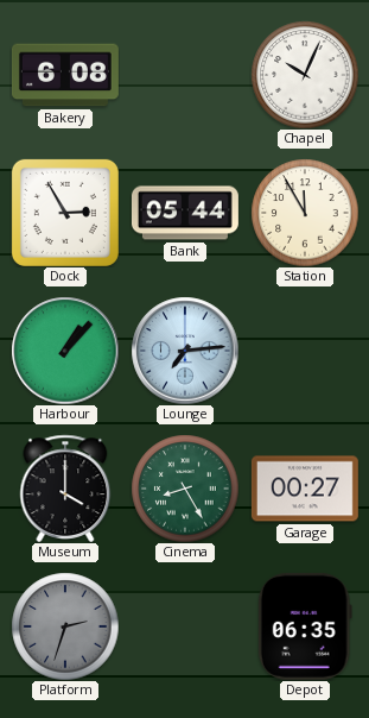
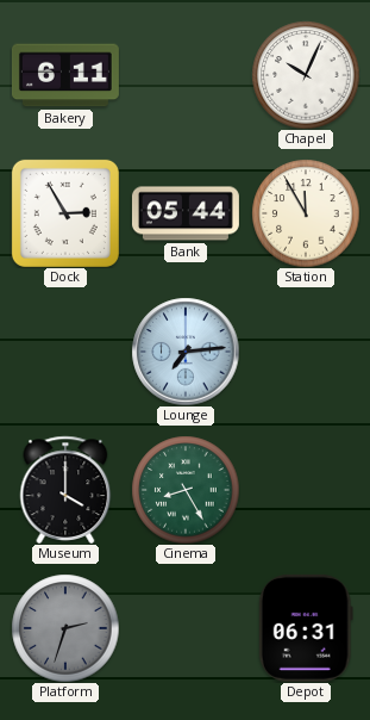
Bakery: 6:08 -> 6:11
Harbour: 1:07 -> none
Garage: 00:27 -> none
Depot: 06:35 -> 06:31
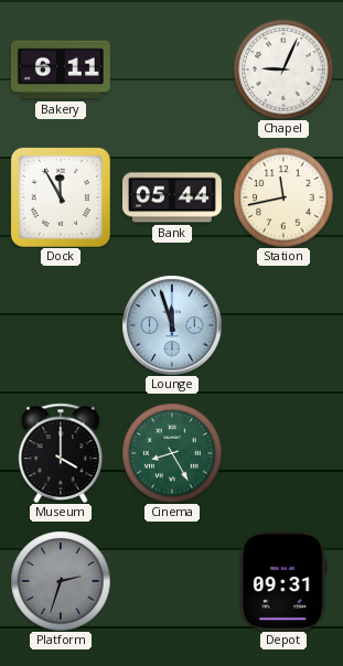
Chapel: 10:04 -> 9:04
Dock: 2:55 -> 11:55
Station: 11:55 -> 11:43
Lounge: 7:14 -> 11:57
Depot: 06:31 -> 09:31
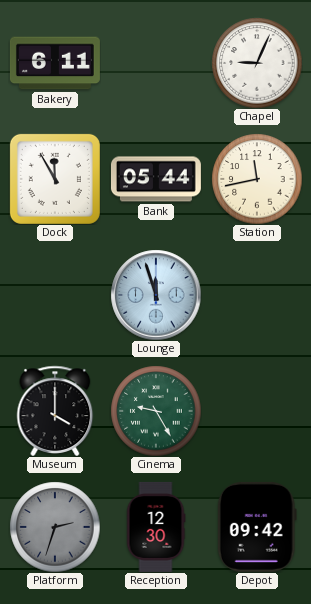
Cinema: 8:25 -> 9:25
Reception: none -> 12:30
Depot: 09:31 -> 09:42
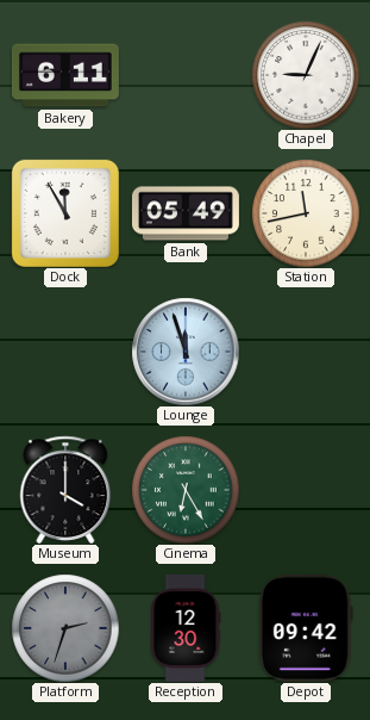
Bank: 05:44 -> 05:49
Cinema: 9:25 -> 6:25
